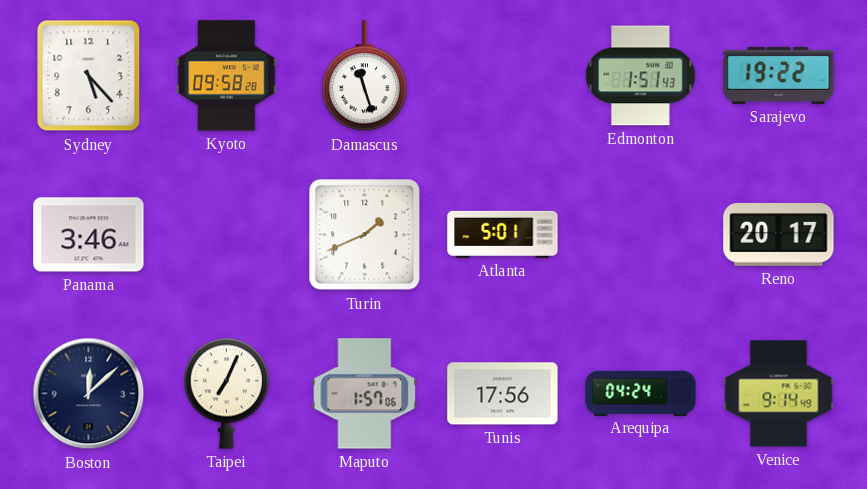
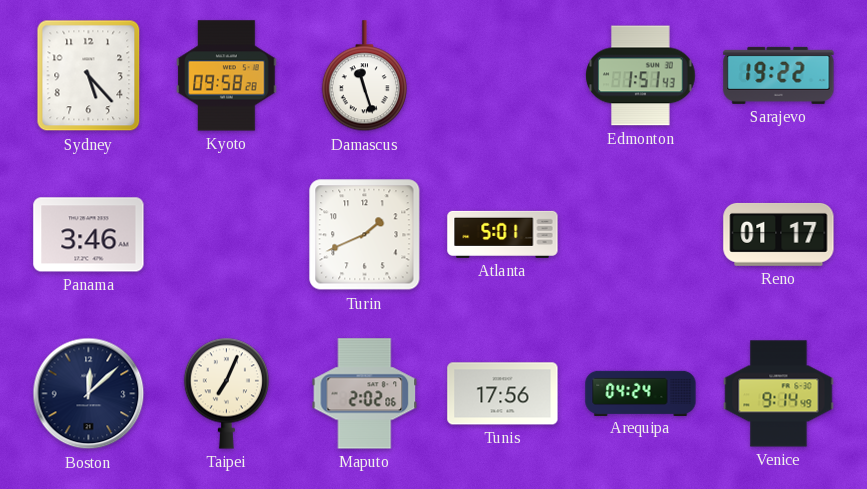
Reno: 20:17 -> 01:17
Maputo: 1:57 -> 2:02
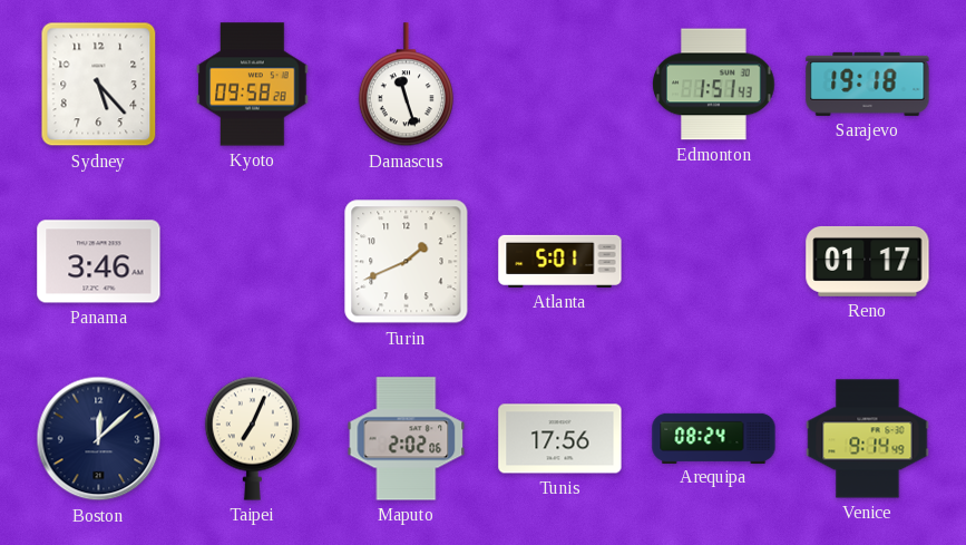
Sarajevo: 19:22 -> 19:18
Arequipa: 04:24 -> 08:24
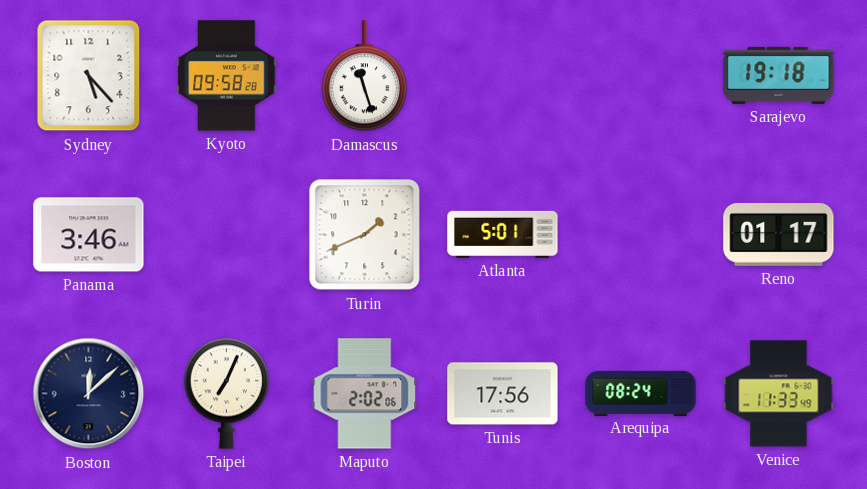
Edmonton: 1:51 -> none
Venice: 9:14 -> 11:33
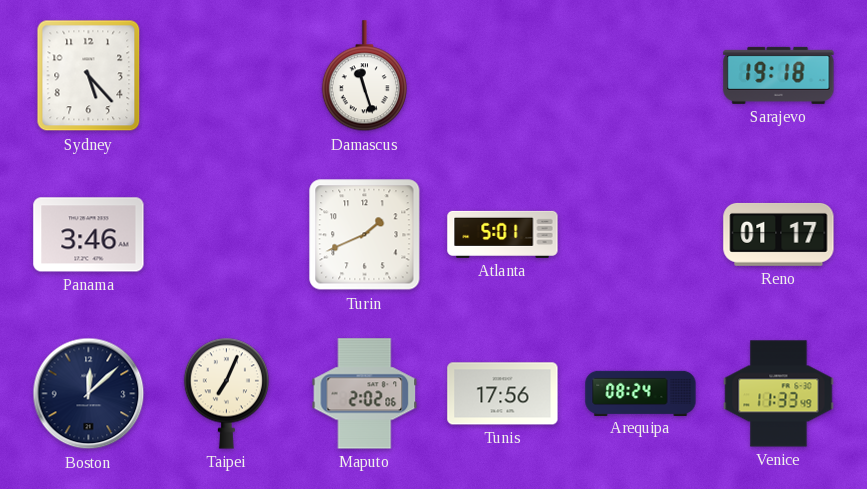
Kyoto: 09:58 -> none
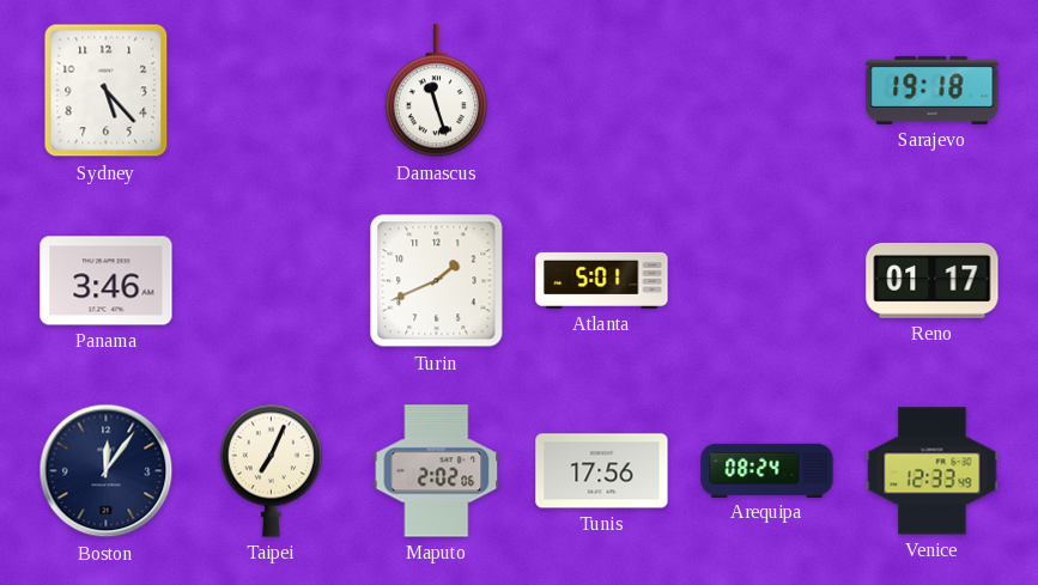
Boston: 12:08 -> 12:06
Venice: 11:33 -> 12:33
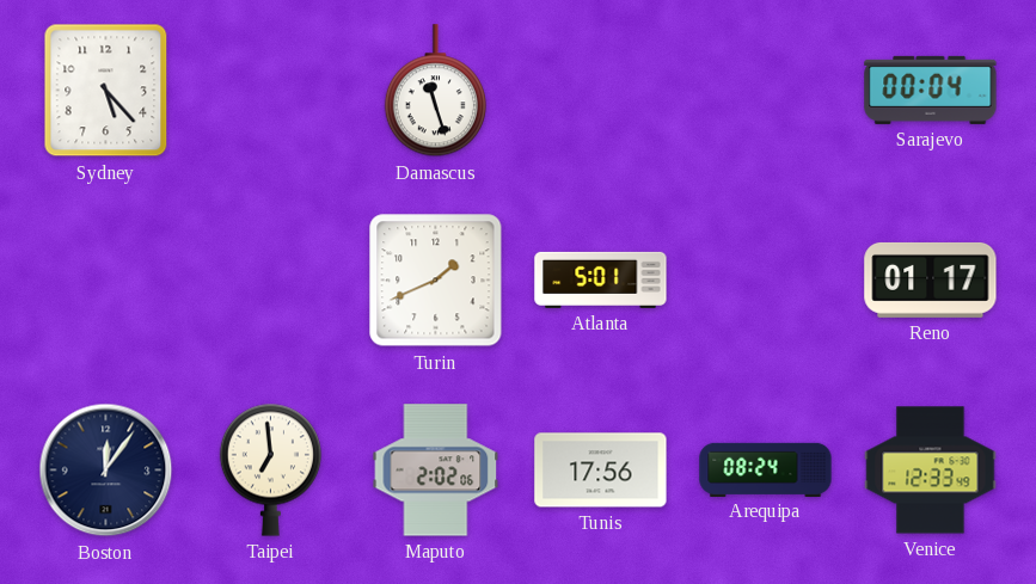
Sarajevo: 19:18 -> 00:04
Panama: 3:46 -> none
Taipei: 7:04 -> 6:59
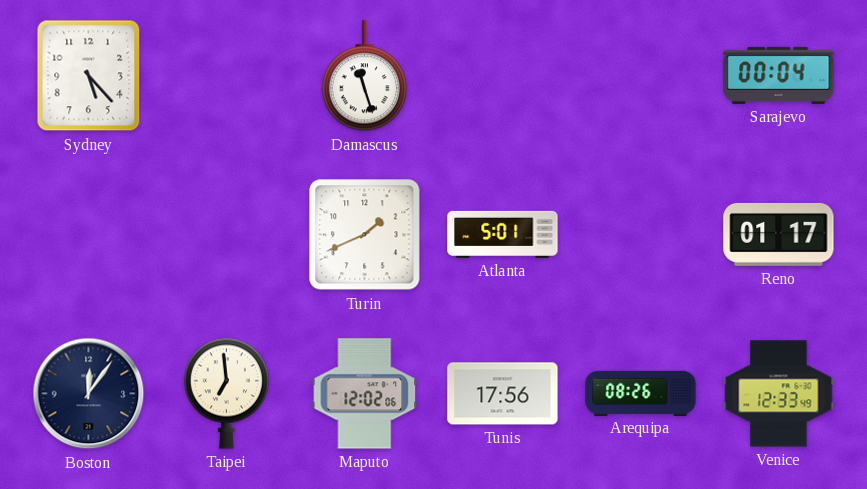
Maputo: 2:02 -> 12:02
Arequipa: 08:24 -> 08:26
